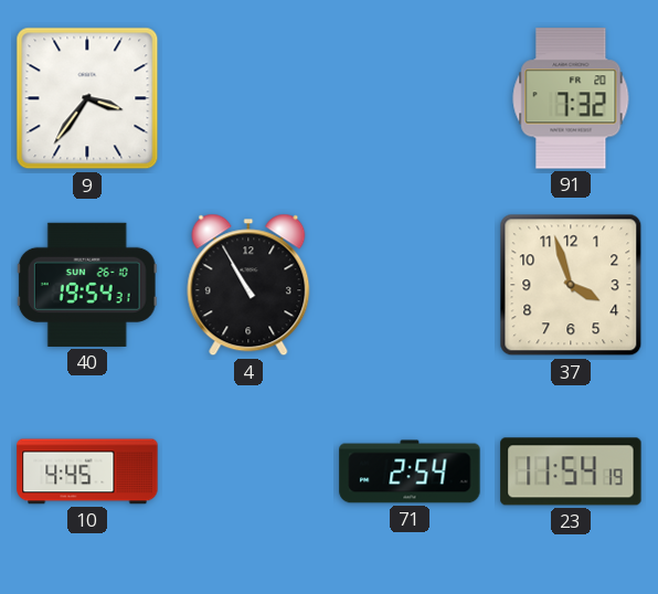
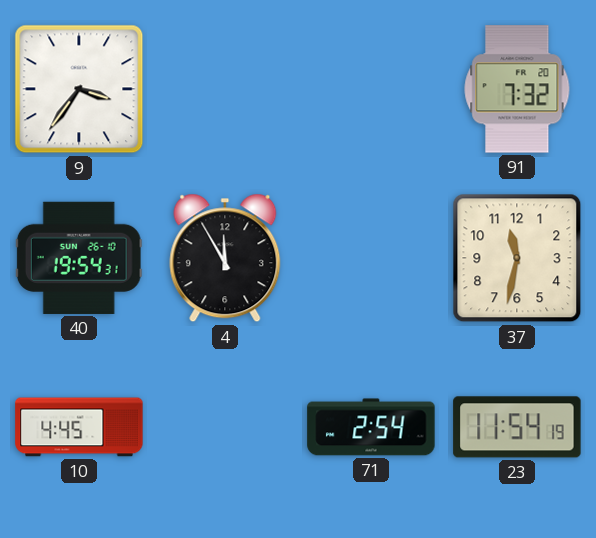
4: 10:55 -> 11:55
37: 3:57 -> 11:32
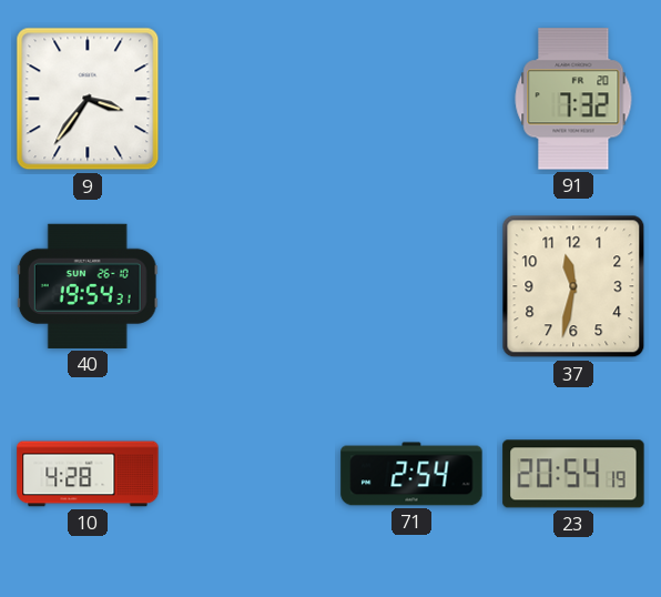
4: 11:55 -> none
10: 4:45 -> 4:28
23: 11:54 -> 20:54
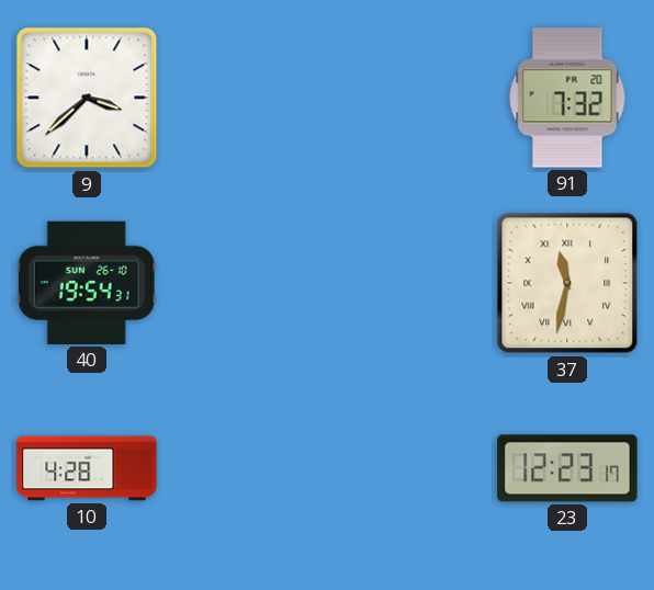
9: 3:36 -> 3:38
37 numerals: Arabic -> Roman
71: 2:54 -> none
23: 20:54 -> 12:23
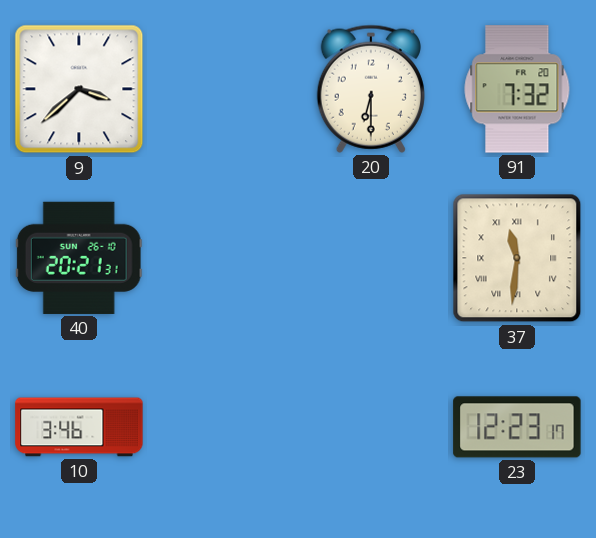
20: none -> 6:30
40: 19:54 -> 20:21
37: 11:32 -> 11:31
10: 4:28 -> 3:46
